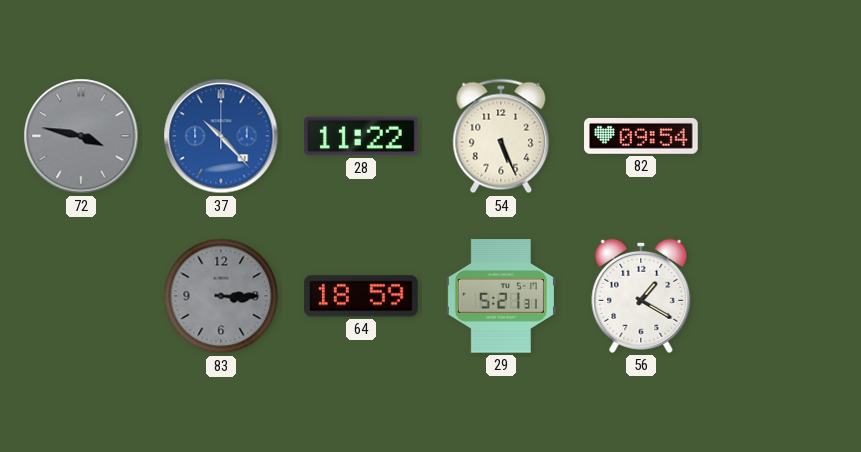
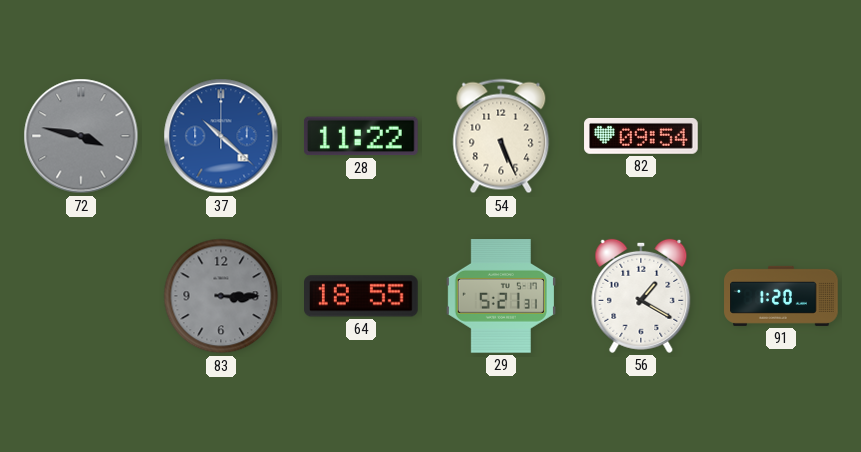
37: 10:23 -> 10:22
64: 18:59 -> 18:55
91: none -> 1:20
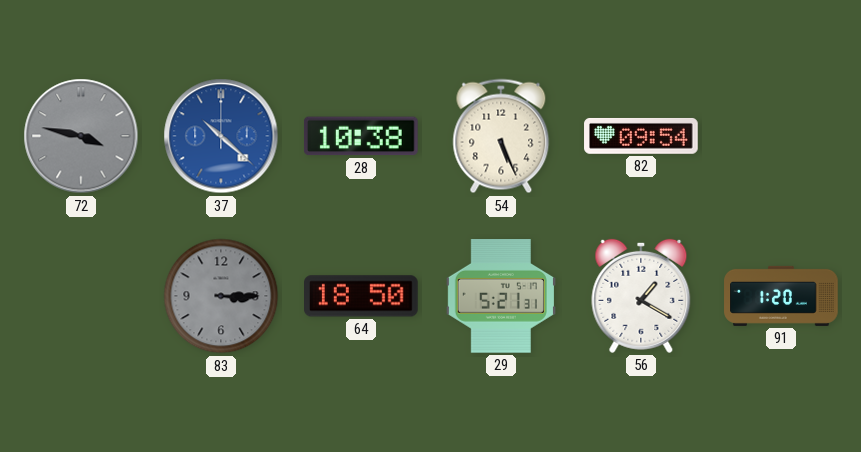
28: 11:22 -> 10:38
64: 18:55 -> 18:50
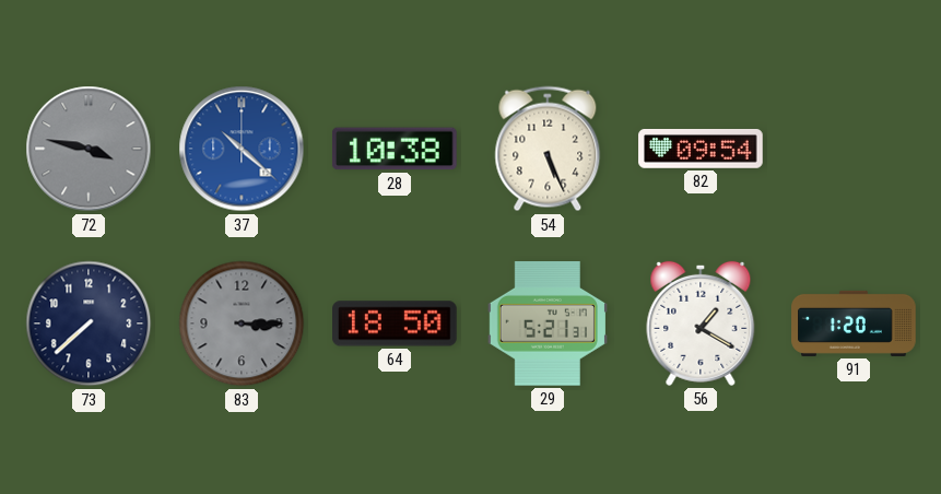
73: none -> 7:38
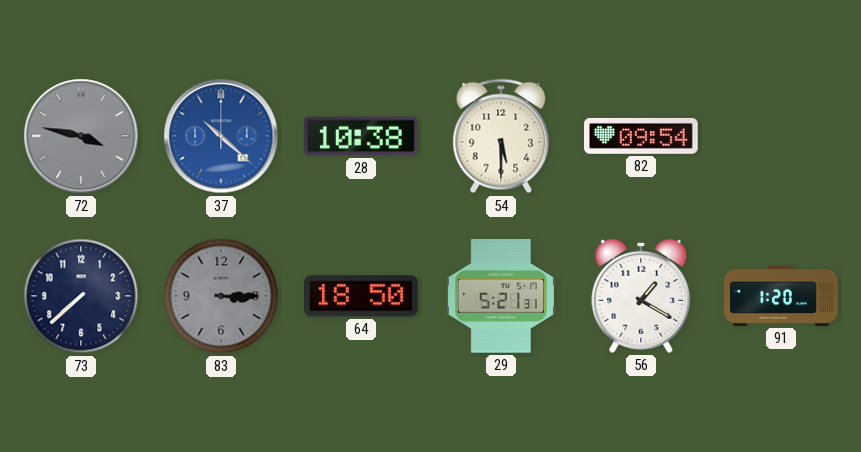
54: 5:26 -> 5:30
